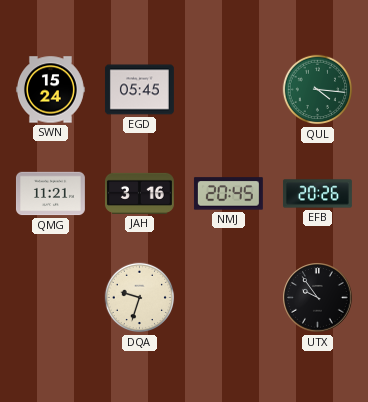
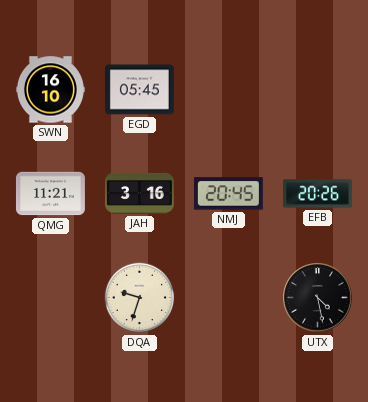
SWN: 15:24 -> 16:10
QUL: 4:16 -> none
UTX: 9:54 -> 4:28
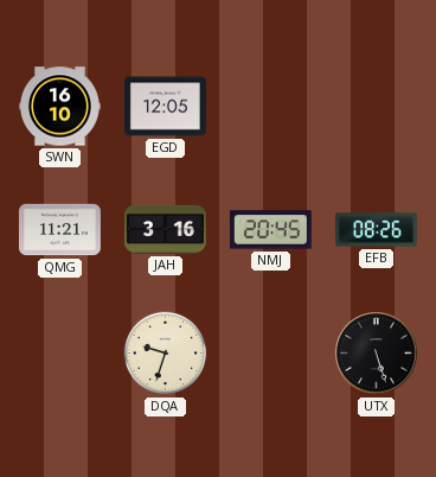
EGD: 05:45 -> 12:05
EFB: 20:26 -> 08:26
UTX: 4:28 -> 5:27
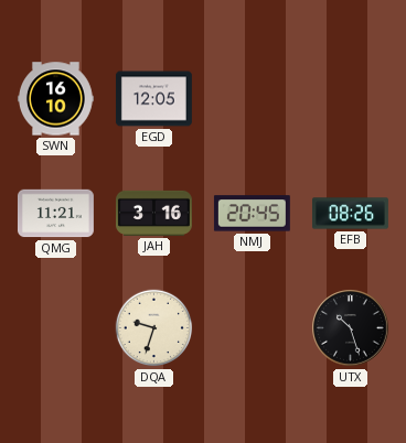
UTX: 5:27 -> 10:27
